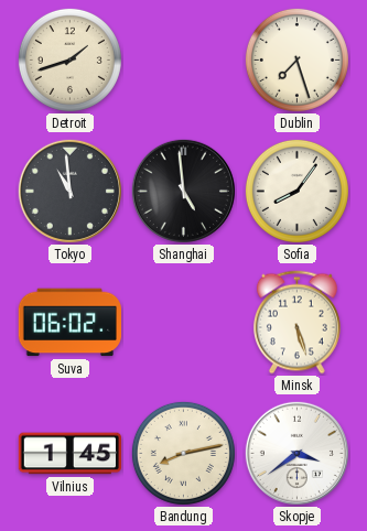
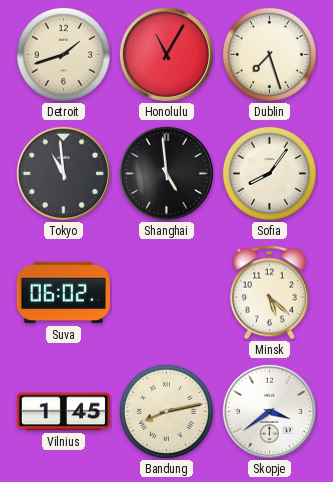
Honolulu: none -> 11:05
Minsk: 5:27 -> 5:22
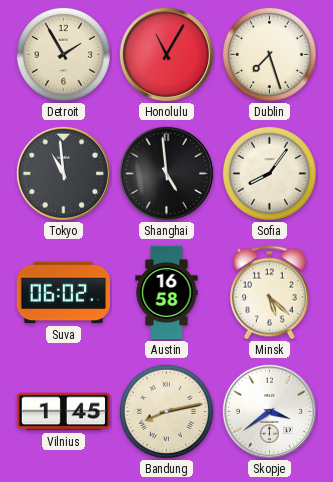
Detroit: 1:42 -> 1:55
Austin: none -> 16:58
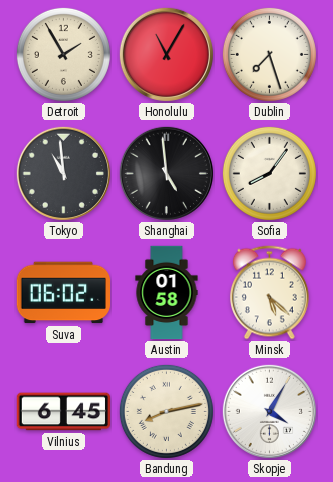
Austin: 16:58 -> 01:58
Vilnius: 1:45 -> 6:45
Skopje: 3:39 -> 4:05
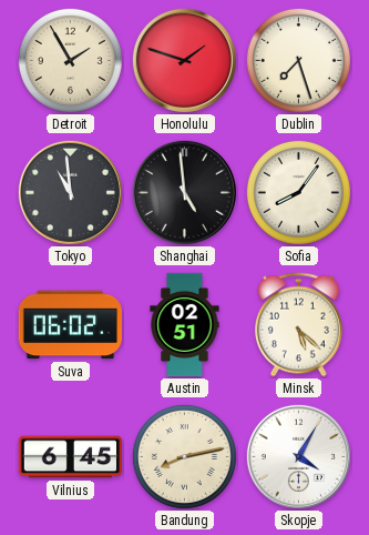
Honolulu: 11:05 -> 1:48
Austin: 01:58 -> 02:51
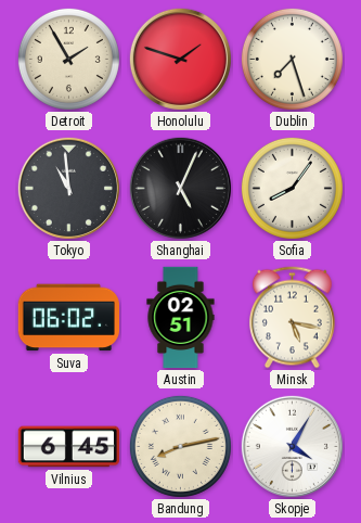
Shanghai: 4:59 -> 5:04
Minsk: 5:22 -> 5:17
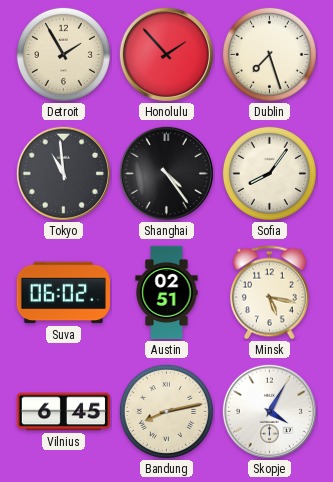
Honolulu: 1:48 -> 1:53
Shanghai: 5:04 -> 4:24
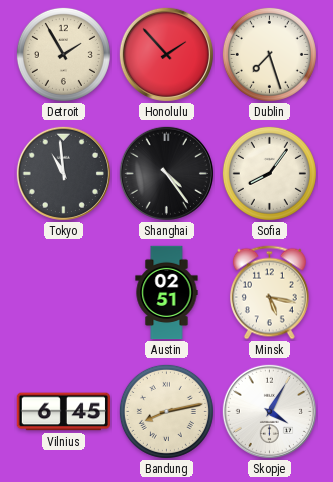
Suva: 06:02 -> none
